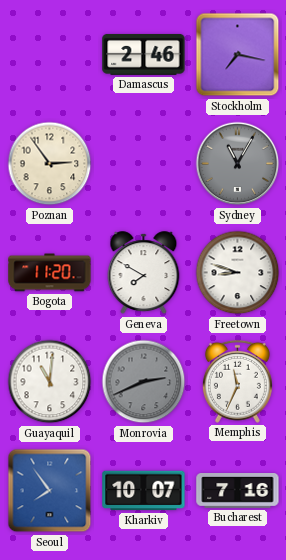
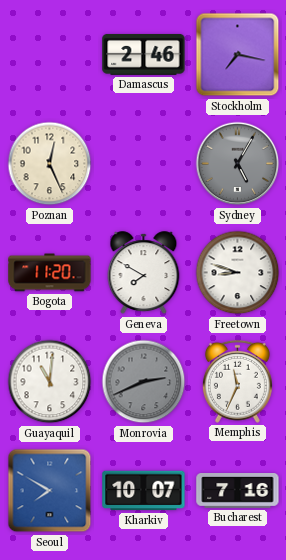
Poznan: 2:54 -> 12:26
Sydney: 11:05 -> 5:05
Seoul: 7:54 -> 7:50
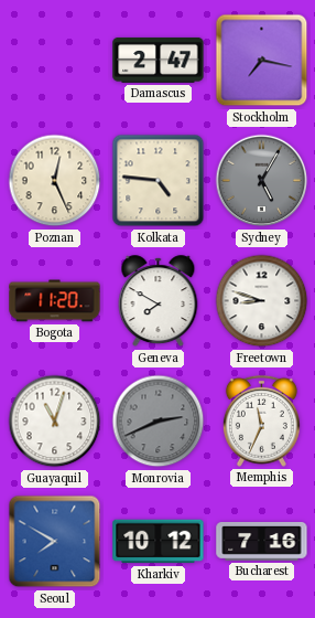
Damascus: 2:46 -> 2:47
Kolkata: none -> 4:46
Guayaquil: 11:01 -> 11:03
Kharkiv: 10:07 -> 10:12
